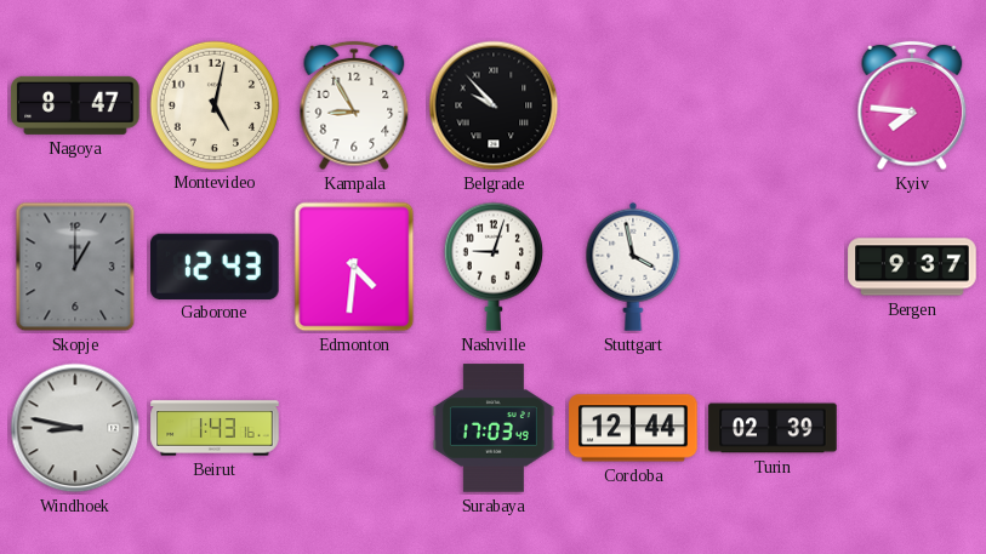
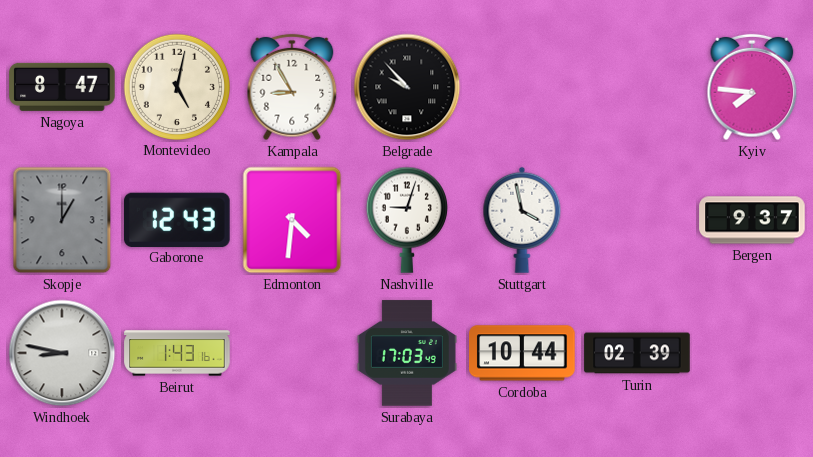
Cordoba: 12:44 -> 10:44
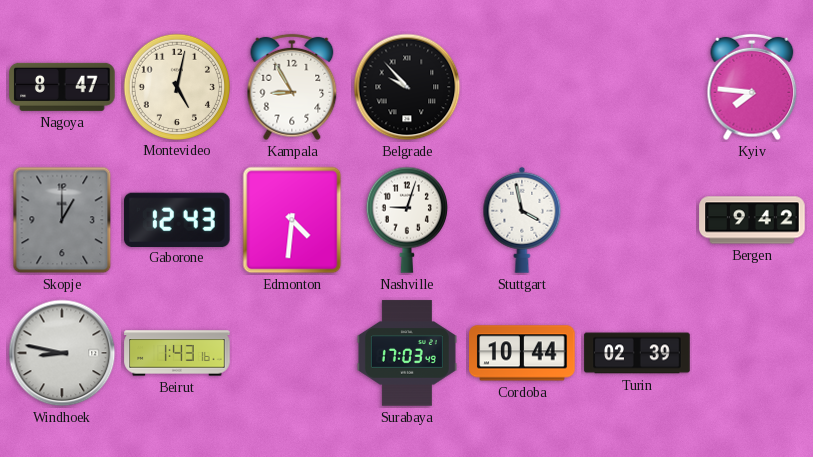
Bergen: 9:37 -> 9:42
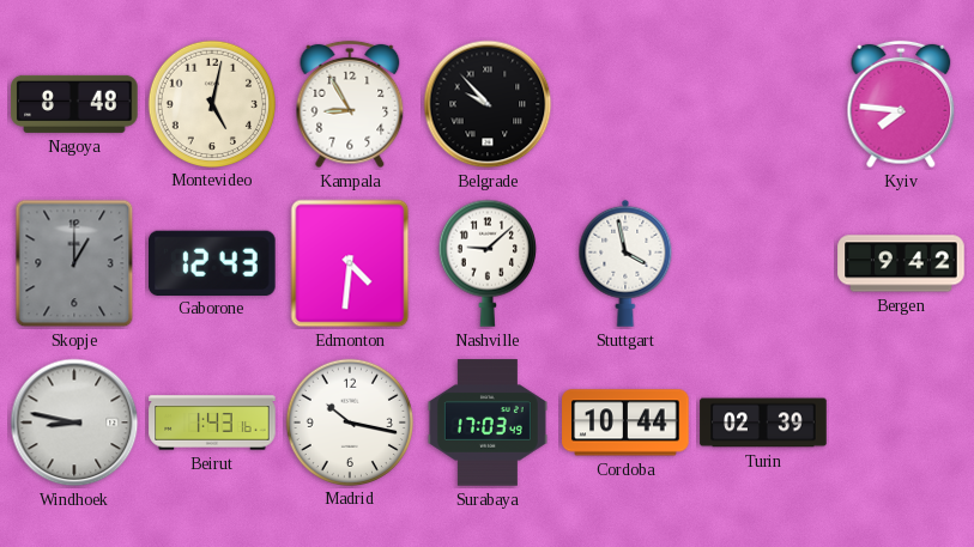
Nagoya: 8:47 -> 8:48
Nashville: 9:03 -> 9:08
Madrid: none -> 10:17
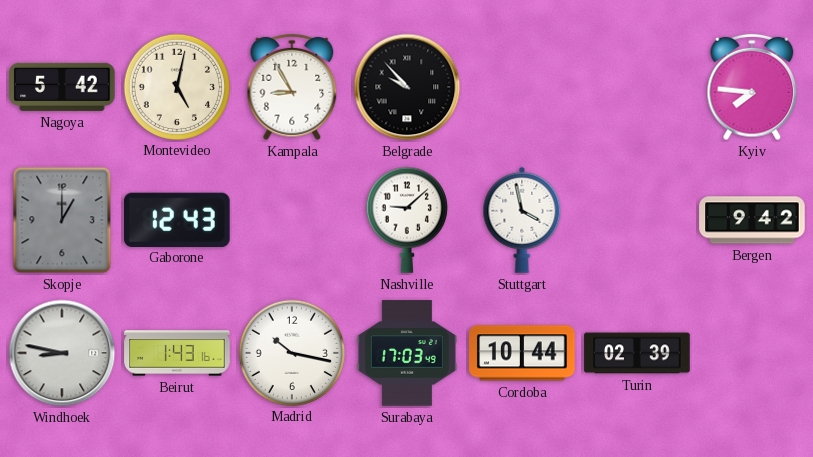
Nagoya: 8:48 -> 5:42
Edmonton: 4:31 -> none
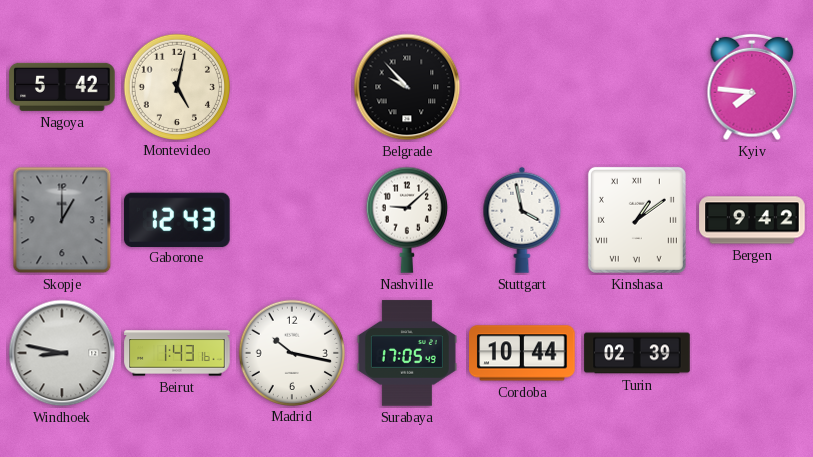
Kampala: 8:55 -> none
Kinshasa: none -> 1:09
Surabaya: 17:03 -> 17:05
